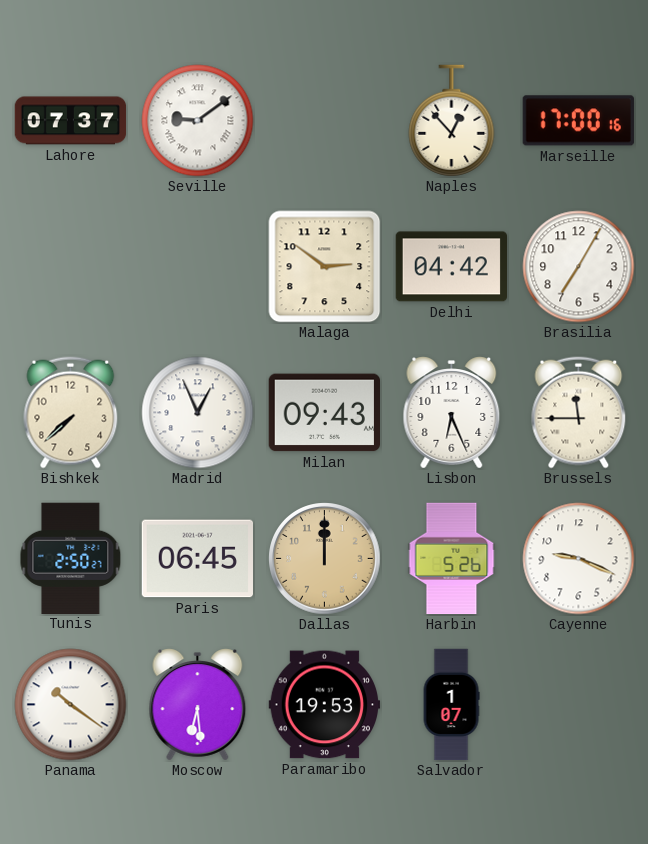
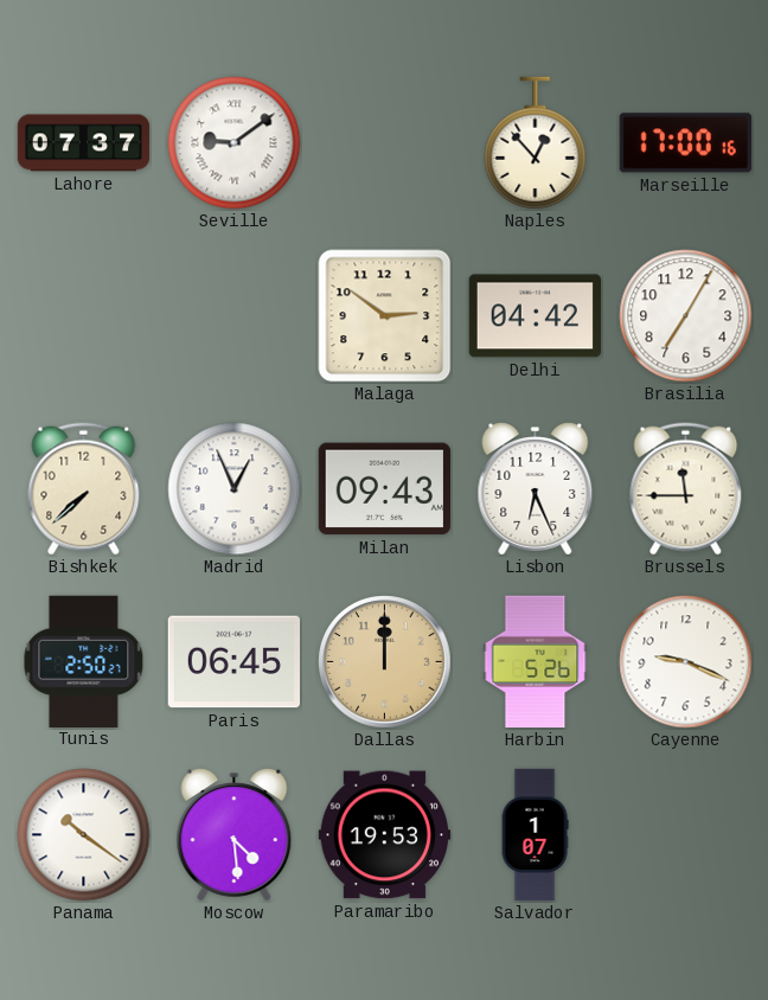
Moscow: 6:29 -> 4:29
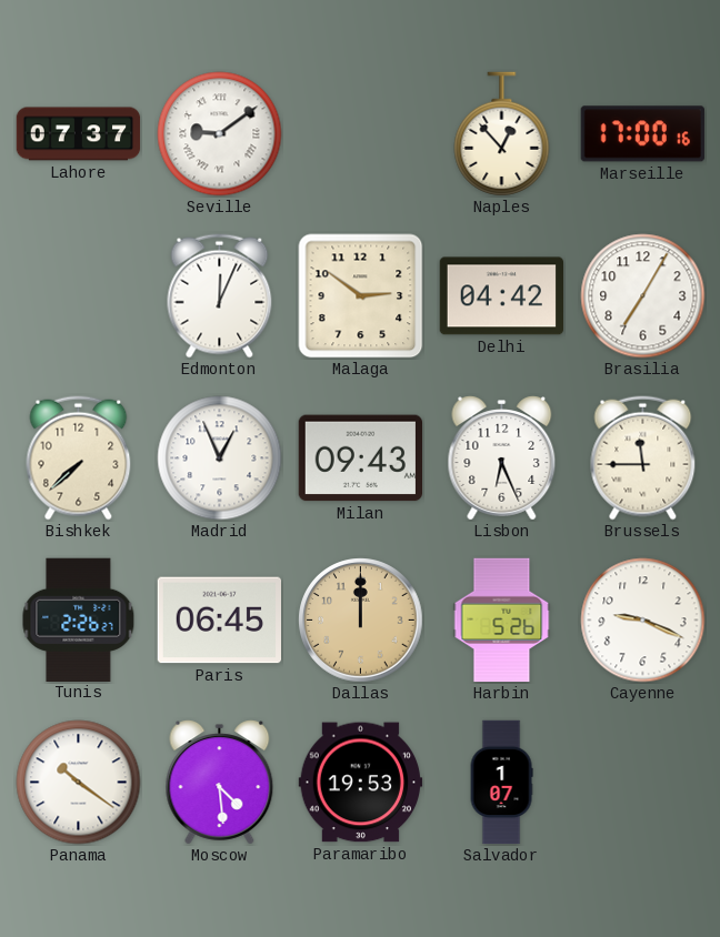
Edmonton: none -> 12:04
Tunis: 2:50 -> 2:26
